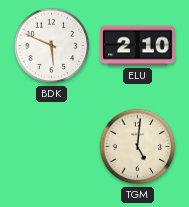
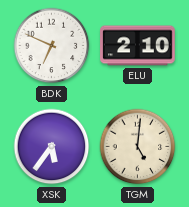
BDK: 5:49 -> 6:49
XSK: none -> 5:36
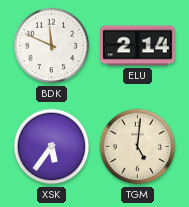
BDK: 6:49 -> 11:49
ELU: 2:10 -> 2:14
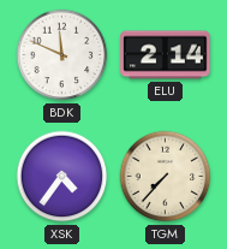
XSK: 5:36 -> 4:36
TGM: 5:01 -> 7:37
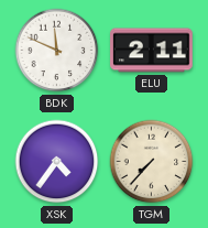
ELU: 2:14 -> 2:11
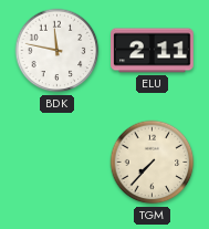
BDK: 11:49 -> 11:47
XSK: 4:36 -> none
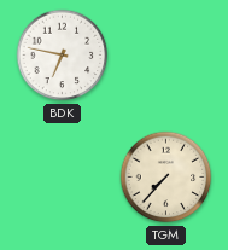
BDK: 11:47 -> 6:47
ELU: 2:11 -> none
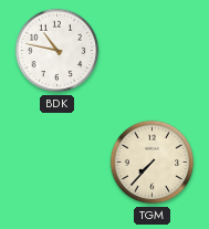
BDK: 6:47 -> 10:47
